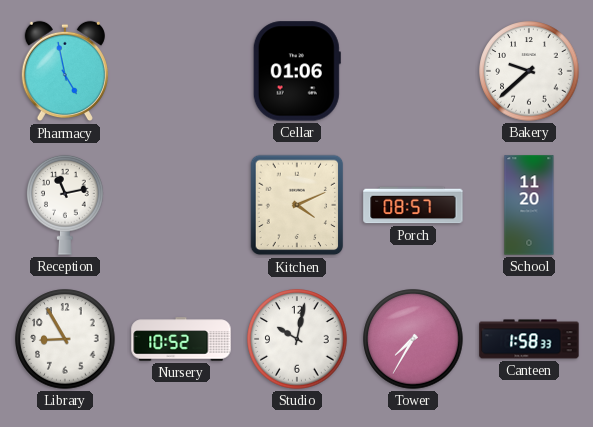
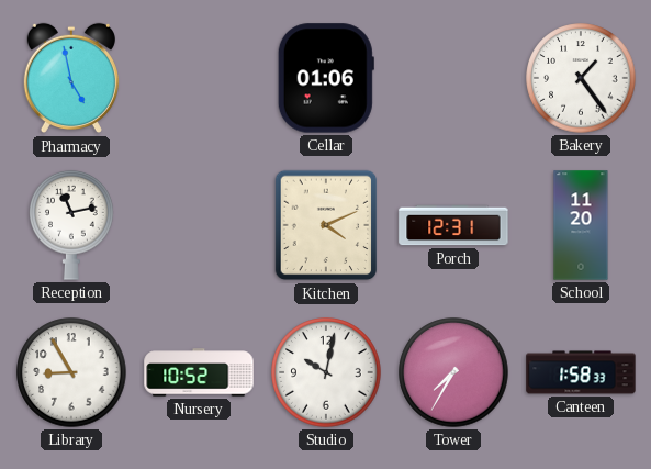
Bakery: 9:38 -> 1:24
Porch: 08:57 -> 12:31
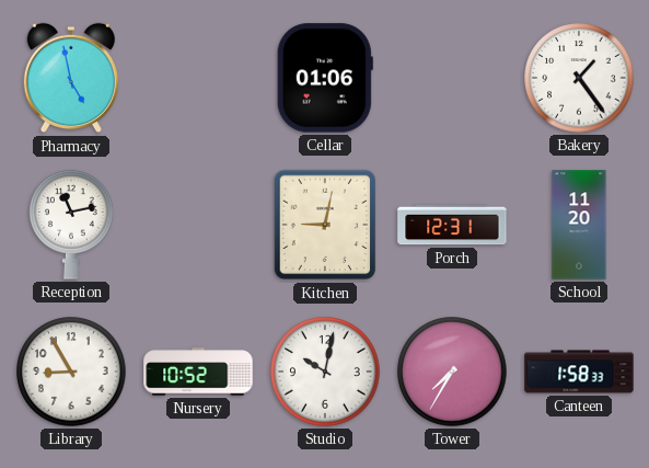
Kitchen: 4:11 -> 9:02
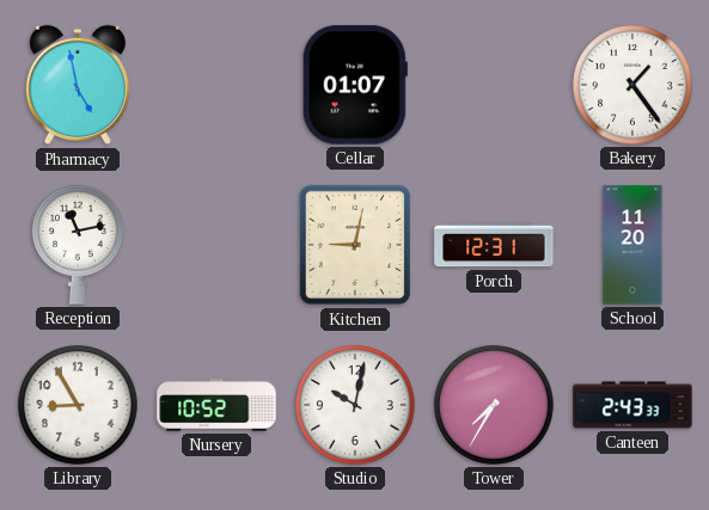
Cellar: 01:06 -> 01:07
Canteen: 1:58 -> 2:43
